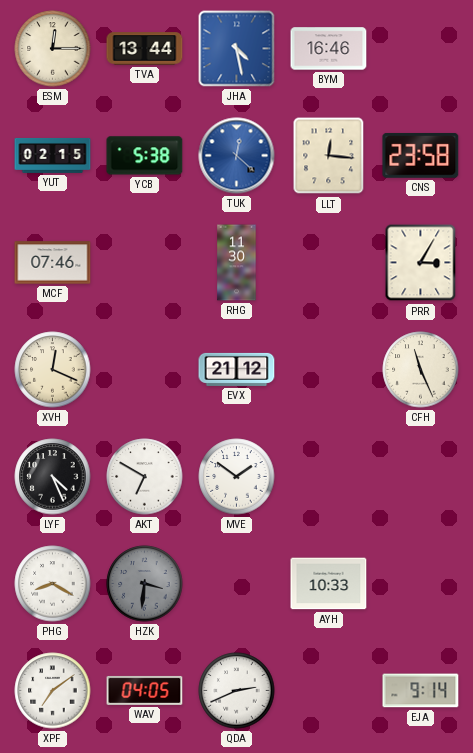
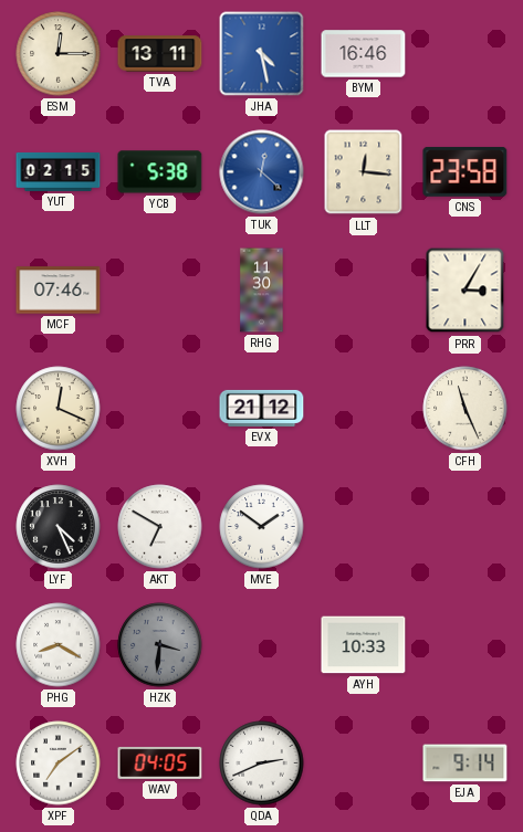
TVA: 13:44 -> 13:11
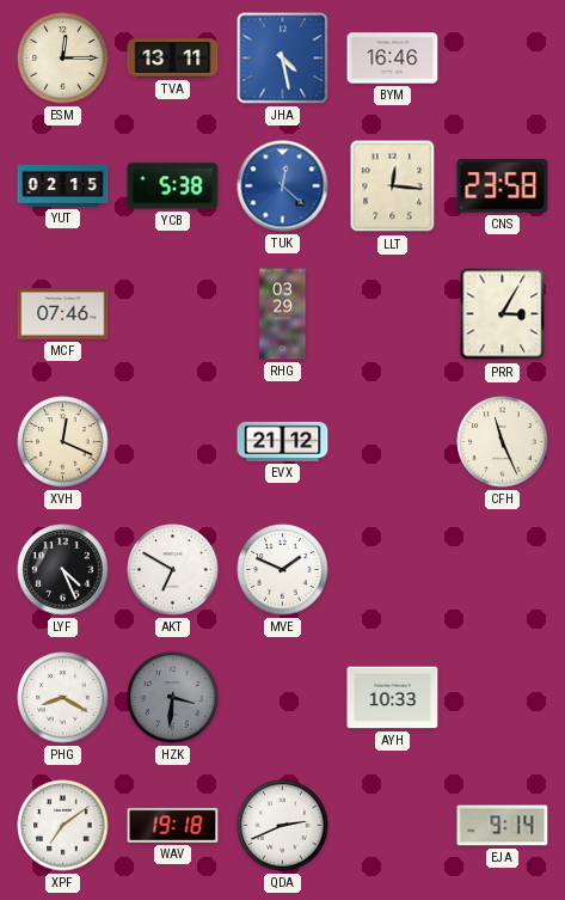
RHG: 11:30 -> 03:29
MVE: 1:51 -> 1:49
WAV: 04:05 -> 19:18
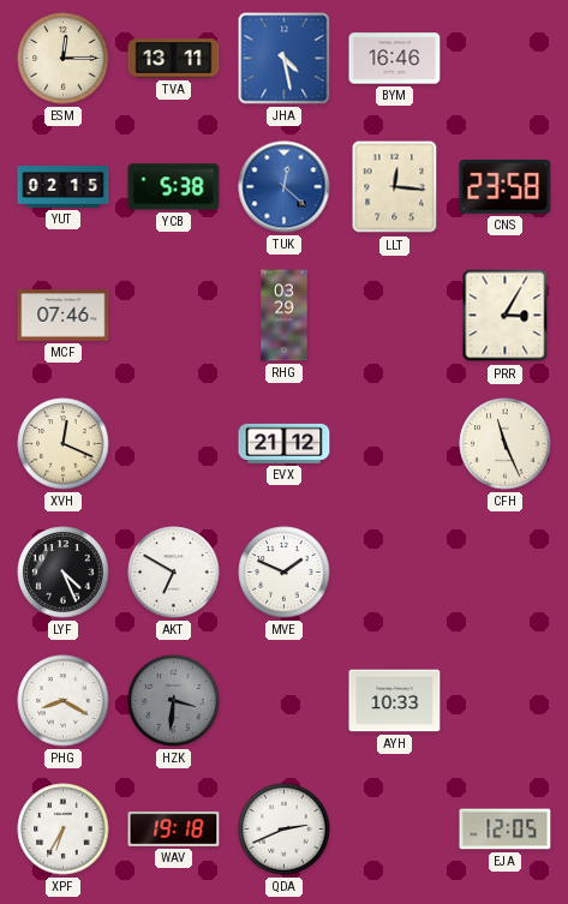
XPF: 7:09 -> 6:35
EJA: 9:14 -> 12:05
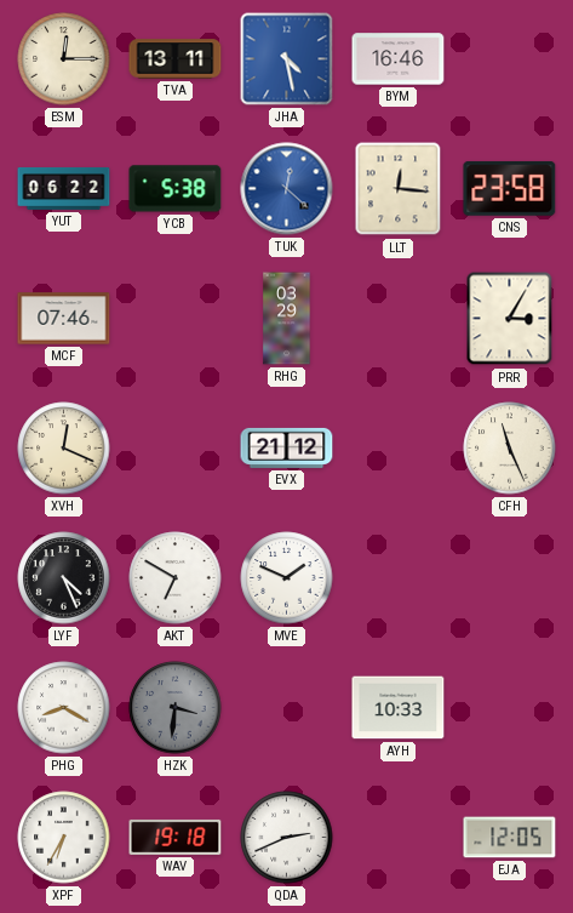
YUT: 02:15 -> 06:22
